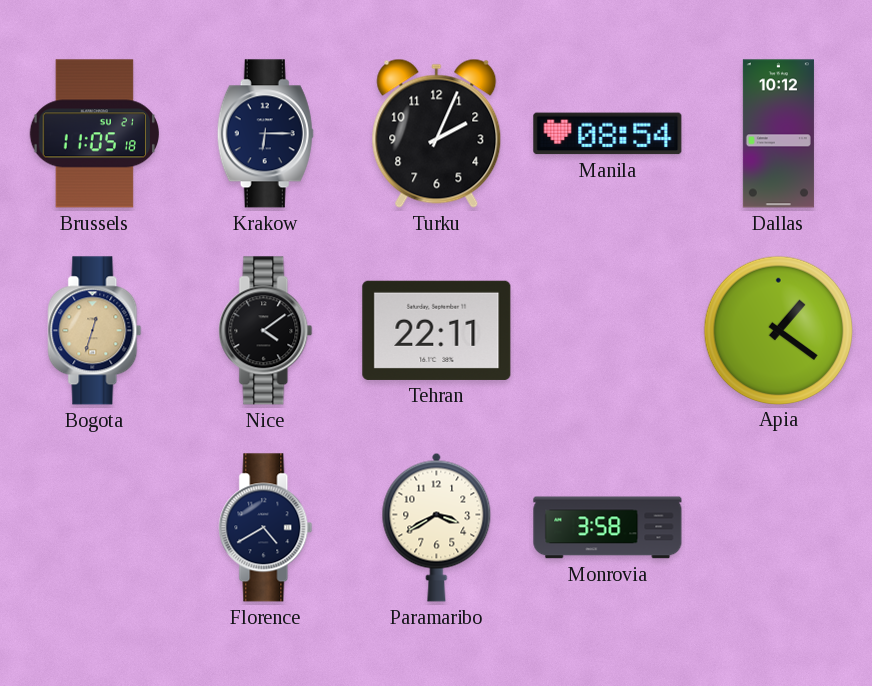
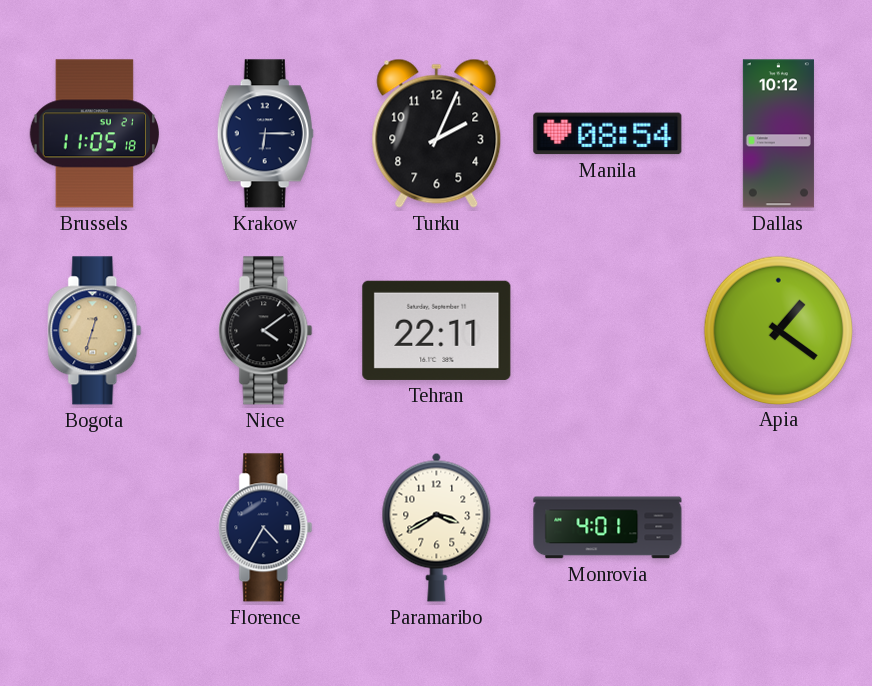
Florence: 4:40 -> 4:35
Monrovia: 3:58 -> 4:01
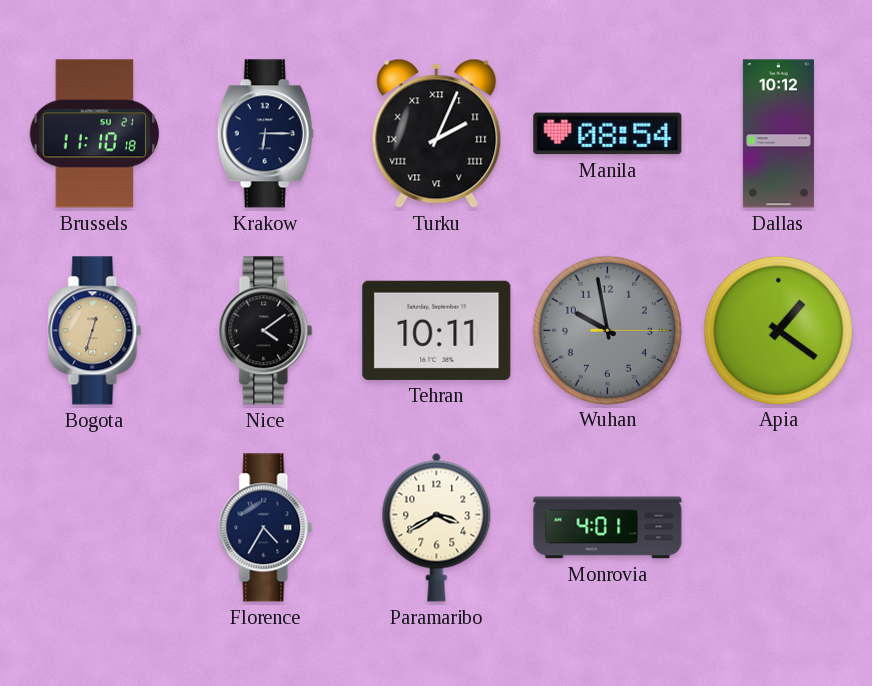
Brussels: 11:05 -> 11:10
Turku numerals: Arabic -> Roman
Tehran: 22:11 -> 10:11
Wuhan: none -> 9:58
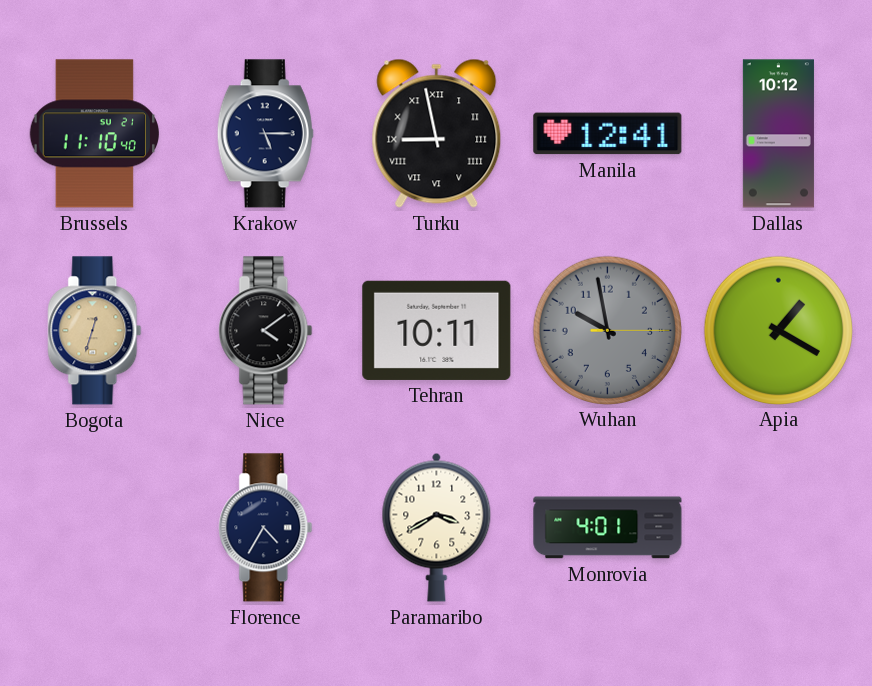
Brussels: 11:10:18 -> 11:10:40
Krakow: 6:15 -> 5:15
Turku: 2:04 -> 8:58
Manila: 08:54 -> 12:41
Apia: 1:21 -> 1:20
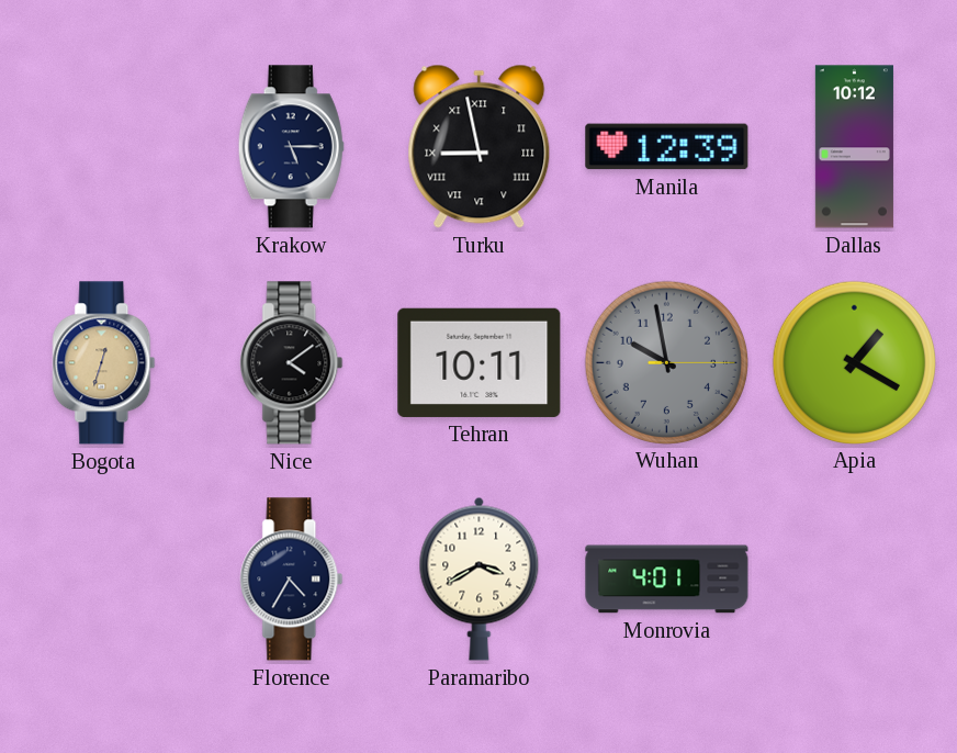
Brussels: 11:10 -> none
Manila: 12:41 -> 12:39
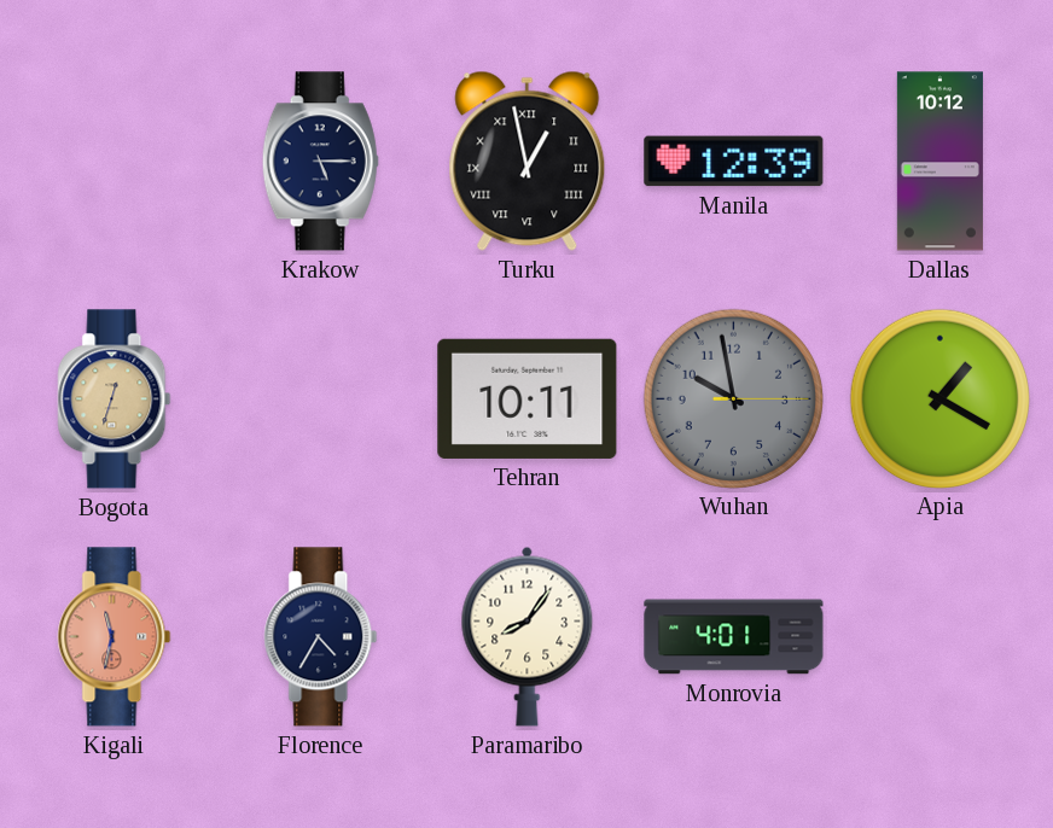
Turku: 8:58 -> 12:58
Nice: 4:09 -> none
Kigali: none -> 11:32
Paramaribo: 3:40 -> 8:06
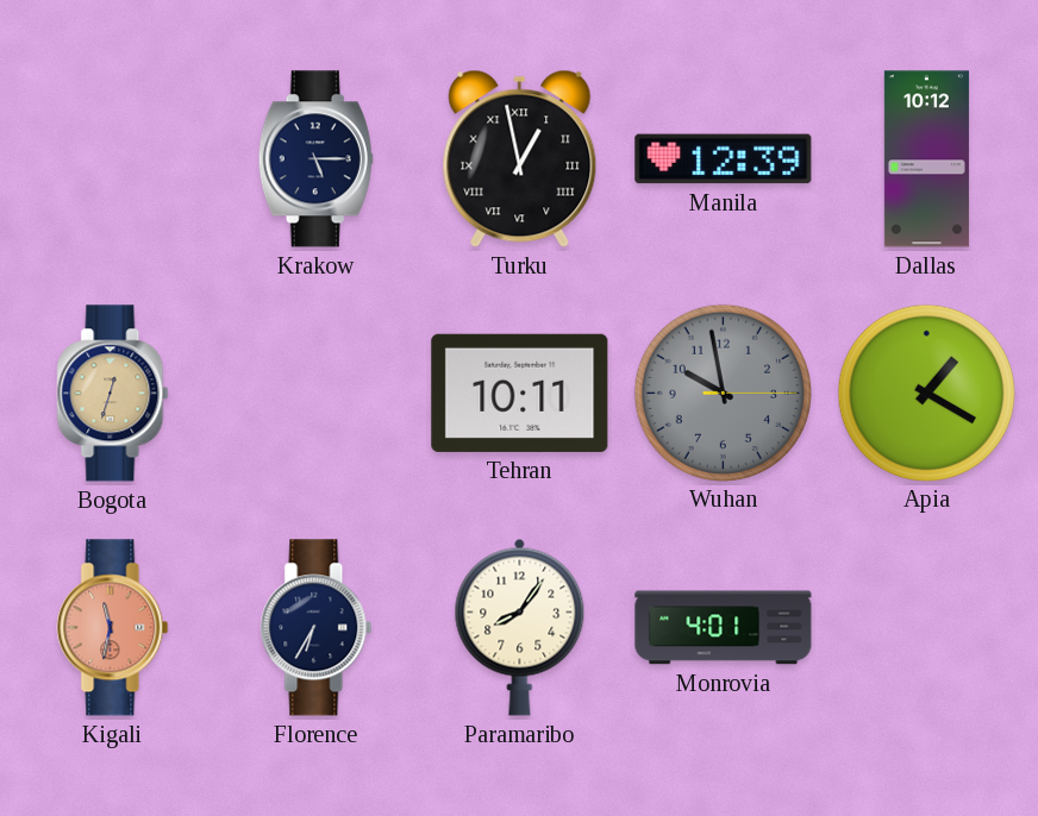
Florence: 4:35 -> 6:35
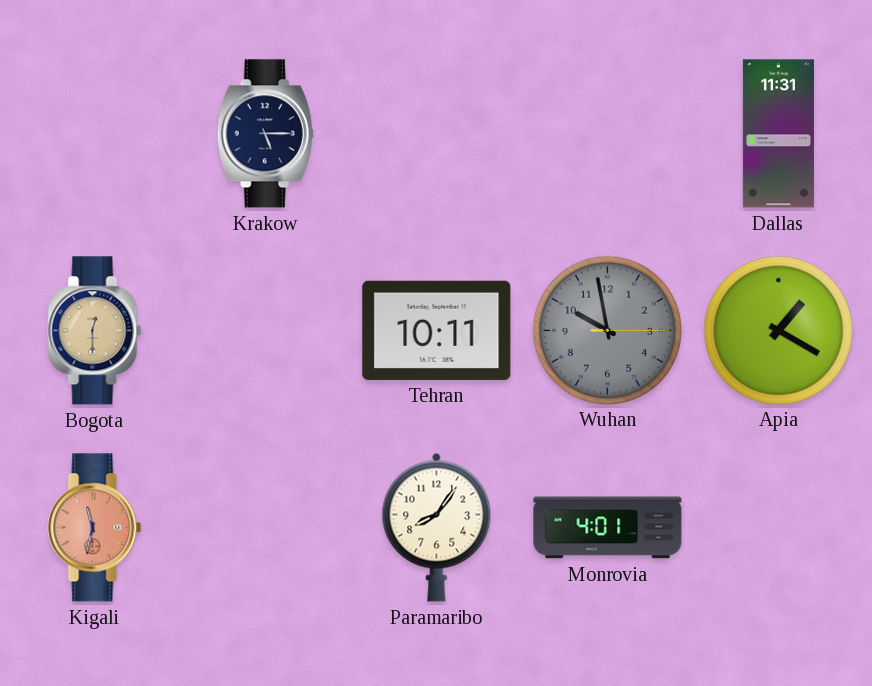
Turku: 12:58 -> none
Manila: 12:39 -> none
Dallas: 10:12 -> 11:31
Bogota: 12:33 -> 12:30
Florence: 6:35 -> none
